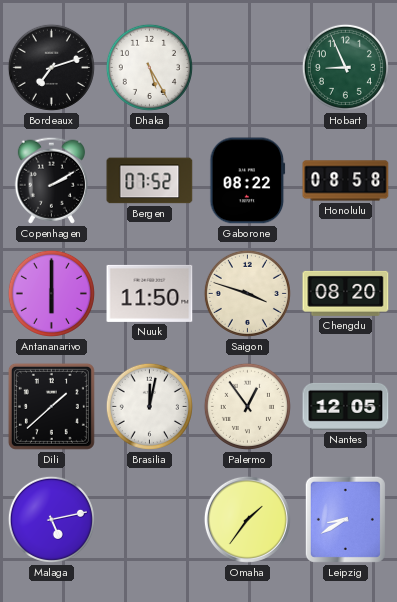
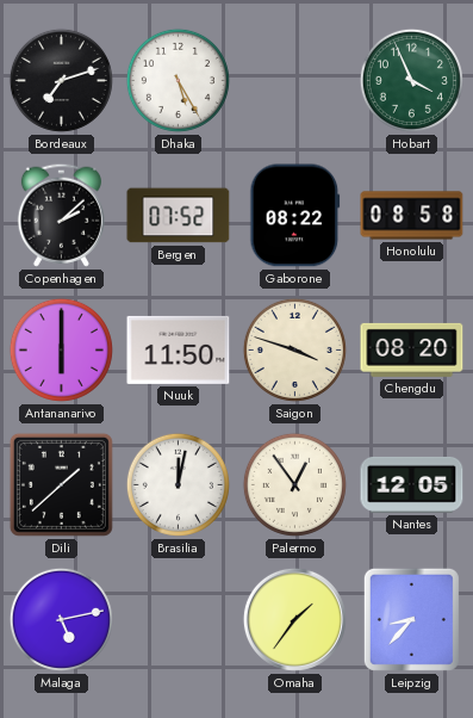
Hobart: 8:56 -> 3:56
Copenhagen: 2:10 -> 2:08
Leipzig: 8:40 -> 8:37
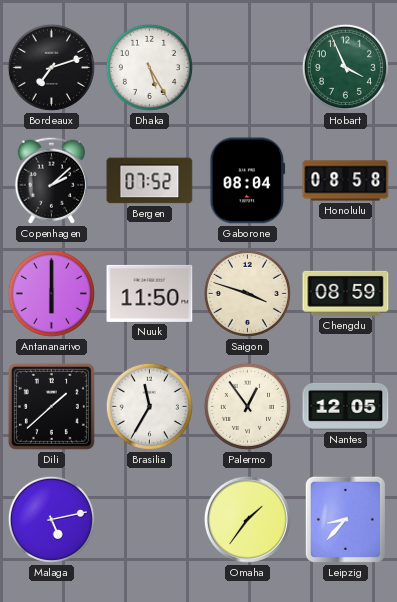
Gaborone: 08:22 -> 08:04
Chengdu: 08:20 -> 08:59
Brasilia: 12:02 -> 11:35
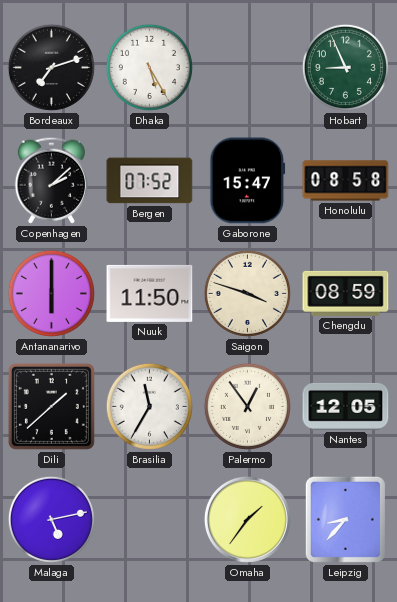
Hobart: 3:56 -> 8:56
Gaborone: 08:04 -> 15:47
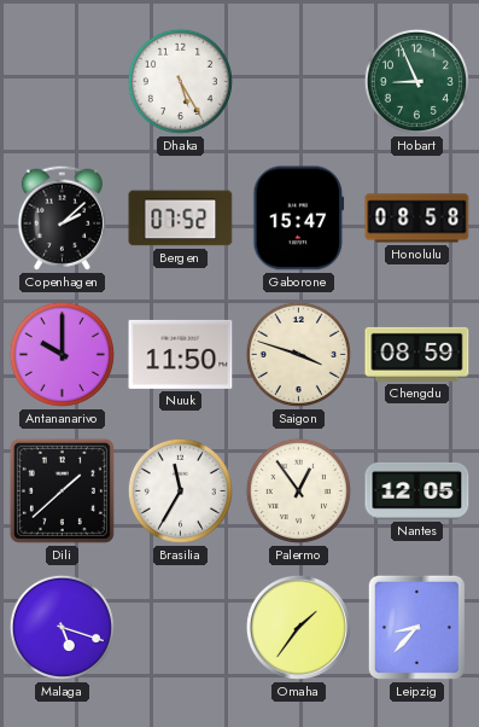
Bordeaux: 7:12 -> none
Antananarivo: 6:00 -> 10:00
Malaga: 5:13 -> 5:18
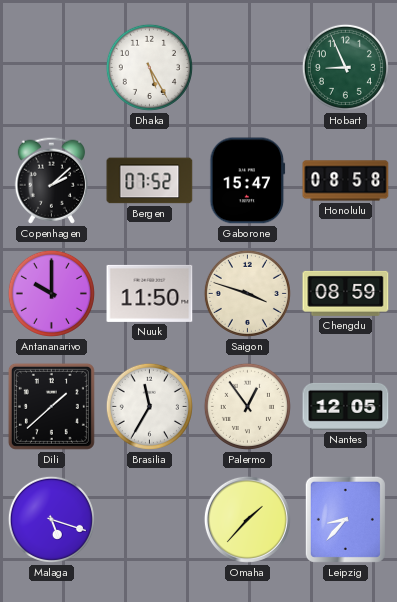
Omaha: 1:36 -> 1:37
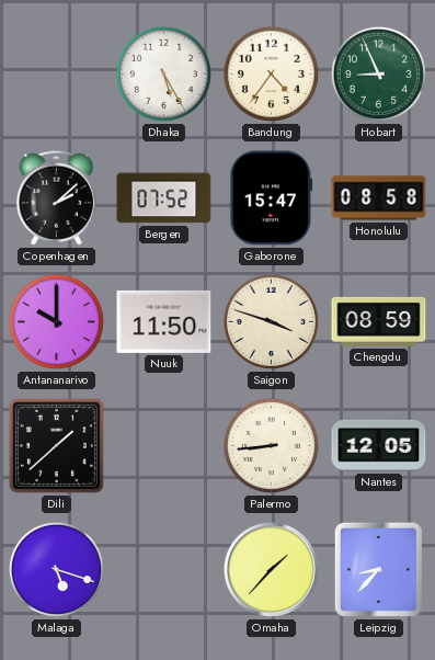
Bandung: none -> 4:36
Brasilia: 11:35 -> none
Palermo: 12:54 -> 8:44
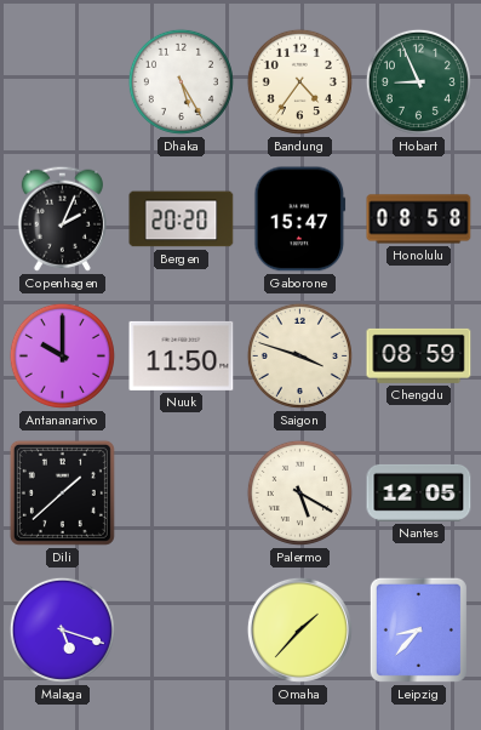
Copenhagen: 2:08 -> 2:04
Bergen: 07:52 -> 20:20
Palermo: 8:44 -> 5:20
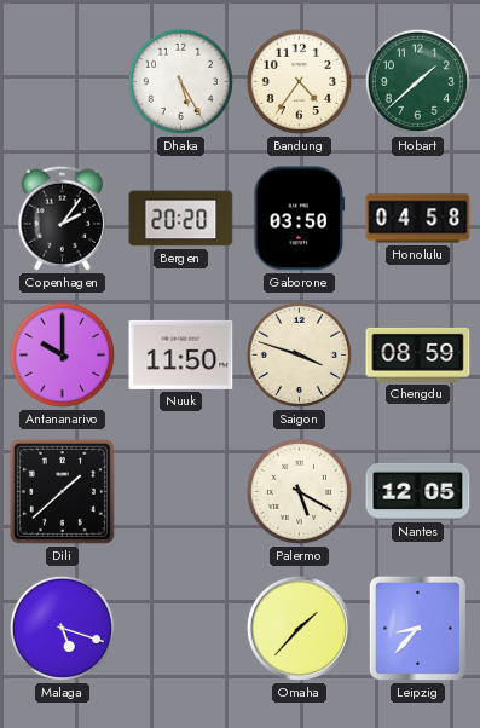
Hobart: 8:56 -> 1:38
Copenhagen: 2:04 -> 2:06
Gaborone: 15:47 -> 03:50
Honolulu: 08:58 -> 04:58
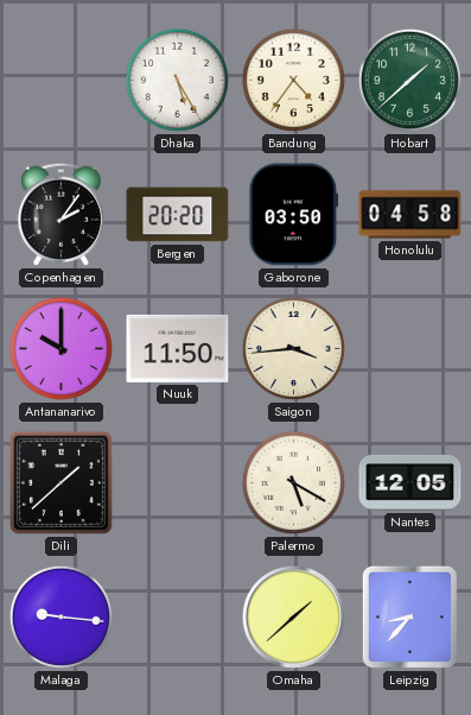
Saigon: 3:48 -> 3:44
Chengdu: 08:59 -> none
Malaga: 5:18 -> 9:16
Omaha: 1:37 -> 1:38
